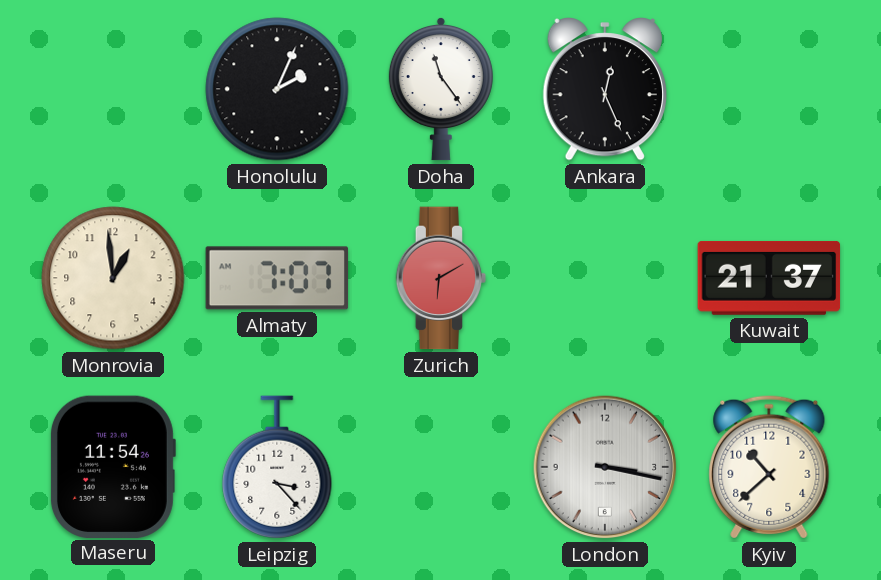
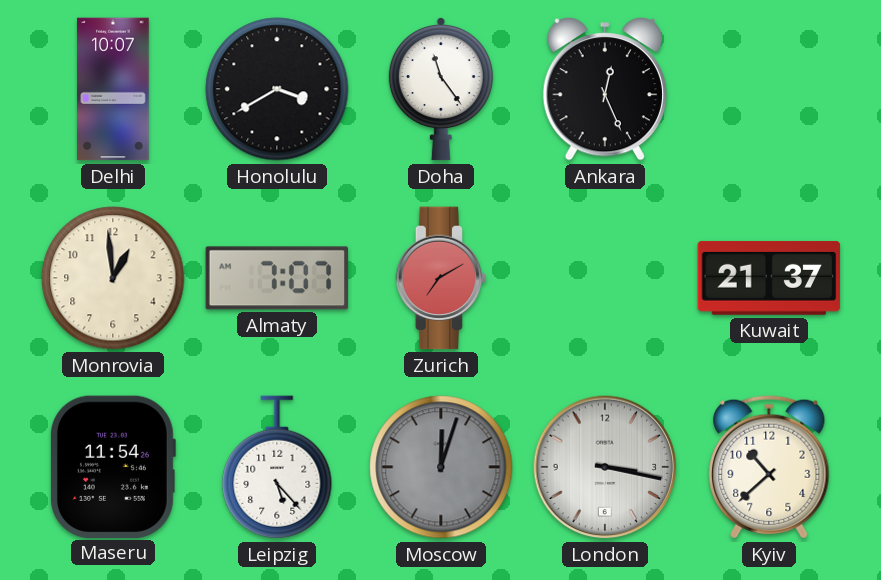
Delhi: none -> 10:07
Honolulu: 2:04 -> 3:40
Zurich: 6:10 -> 7:10
Leipzig: 3:23 -> 5:23
Moscow: none -> 12:03
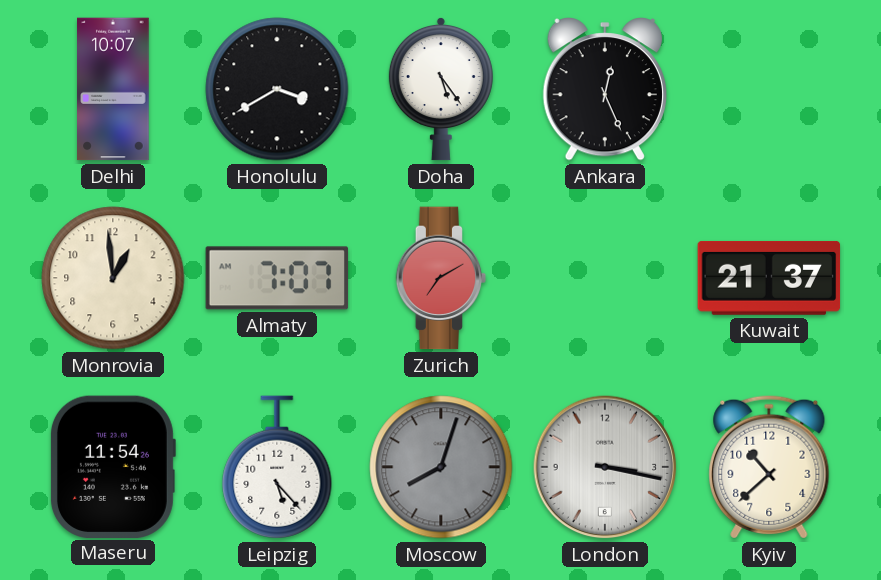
Doha: 11:24 -> 5:24
Moscow: 12:03 -> 8:03
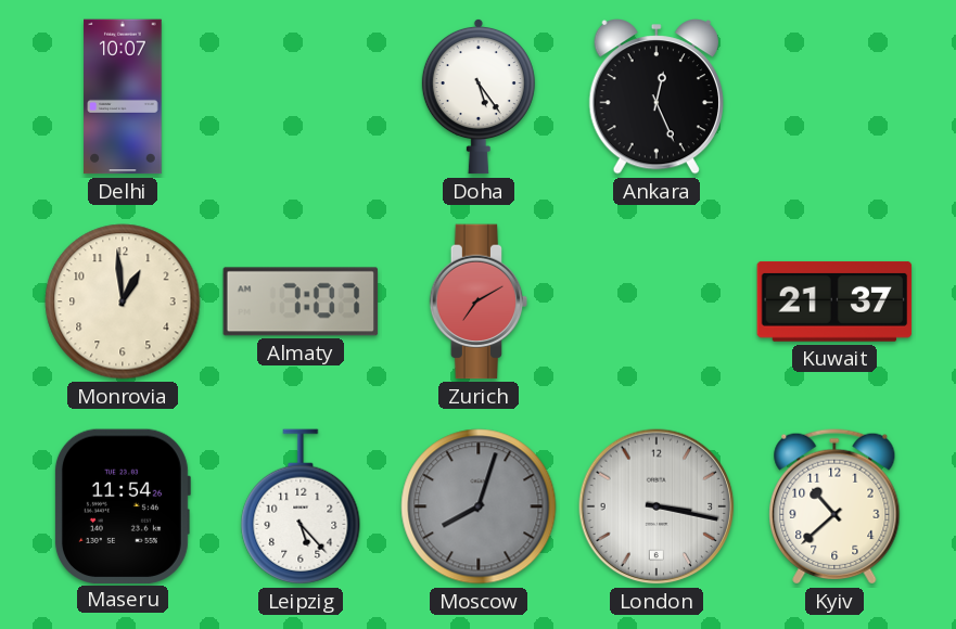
Honolulu: 3:40 -> none
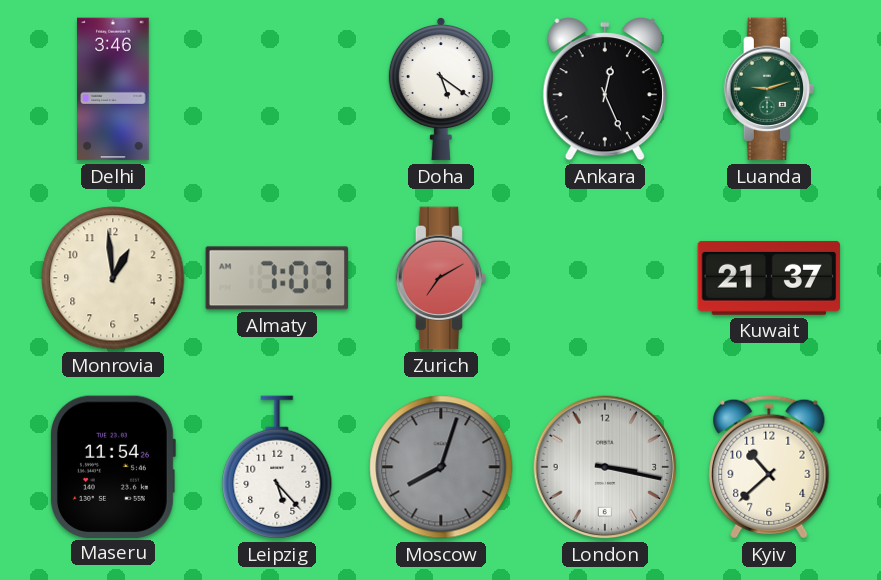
Delhi: 10:07 -> 3:46
Doha: 5:24 -> 5:21
Luanda: none -> 9:12
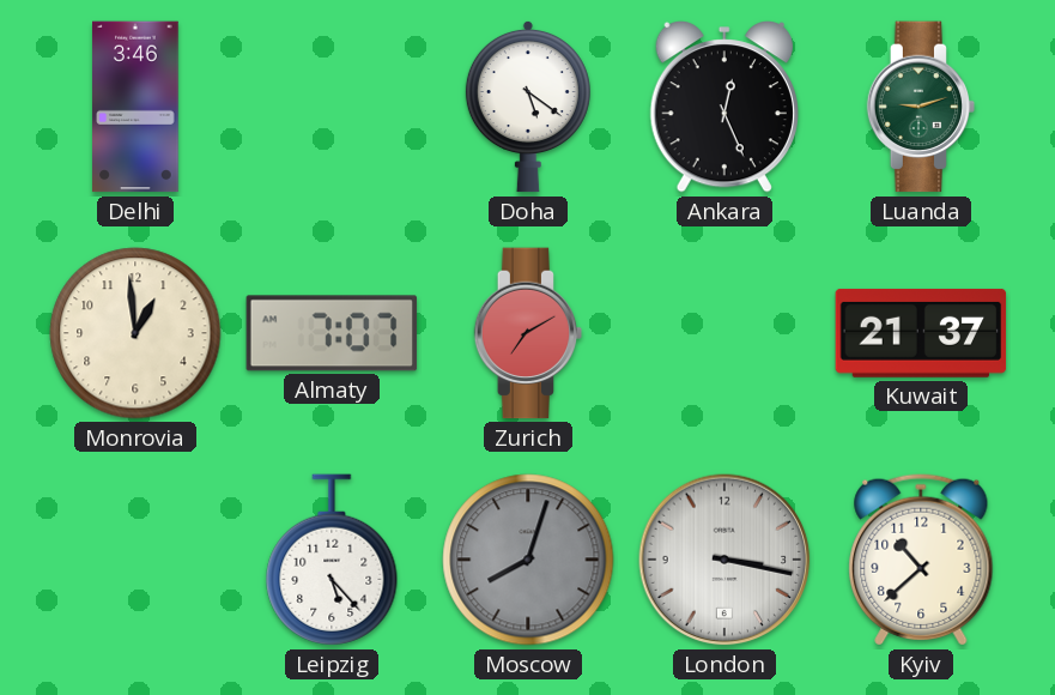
Maseru: 11:54 -> none
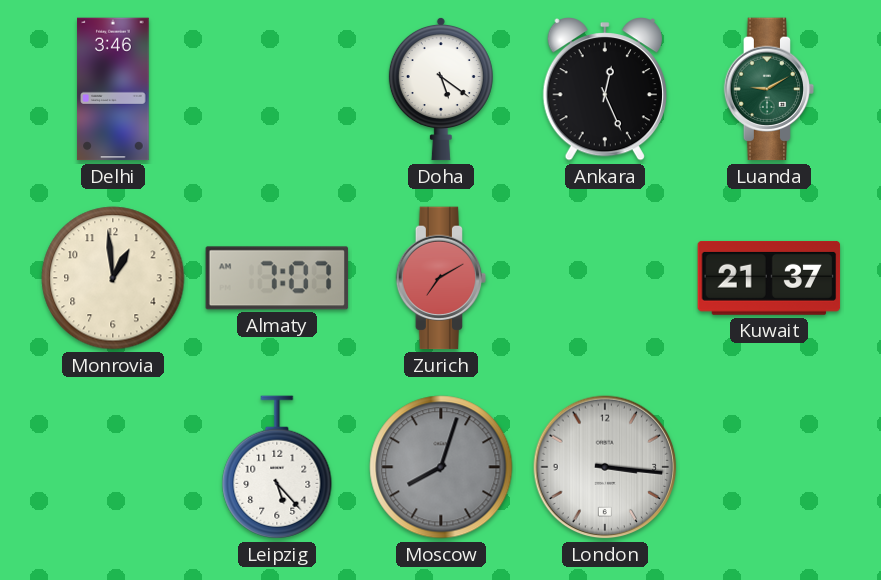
Luanda: 9:12 -> 9:10
London: 3:17 -> 3:16
Kyiv: 10:38 -> none
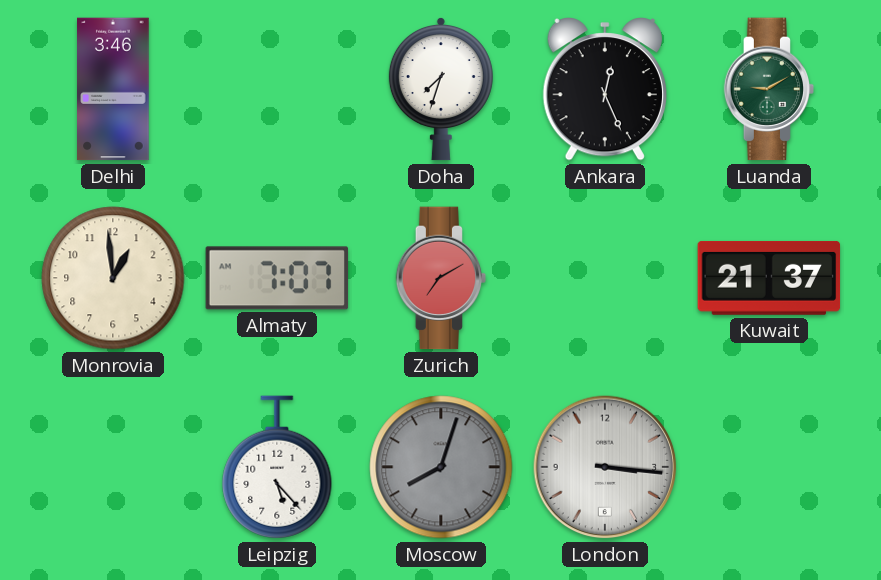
Doha: 5:21 -> 7:33
